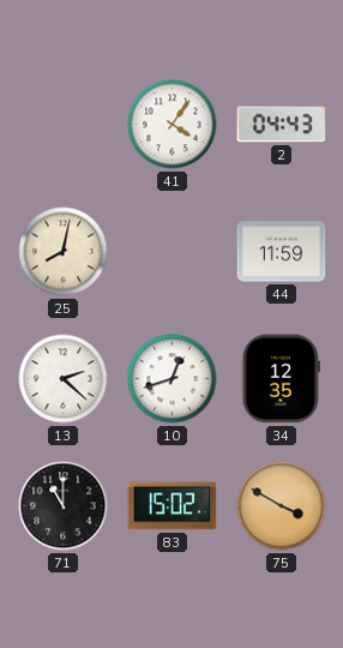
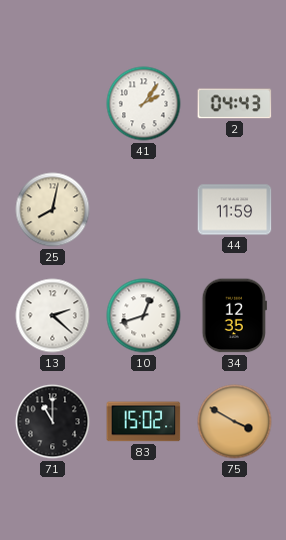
41: 4:06 -> 2:06
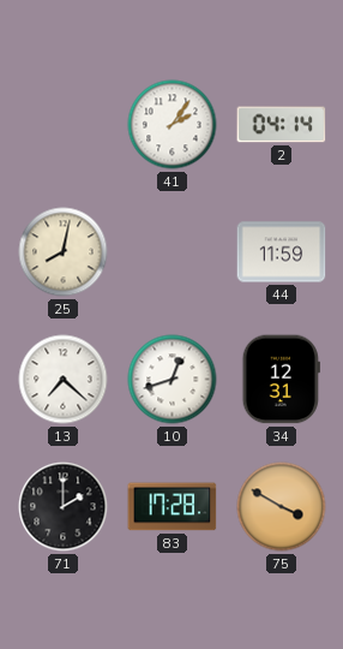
2: 04:43 -> 04:14
13: 2:22 -> 7:22
34: 12:35 -> 12:31
71: 11:00 -> 2:00
83: 15:02 -> 17:28
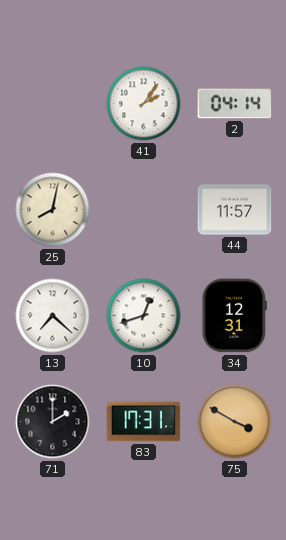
44: 11:59 -> 11:57
83: 17:28 -> 17:31
